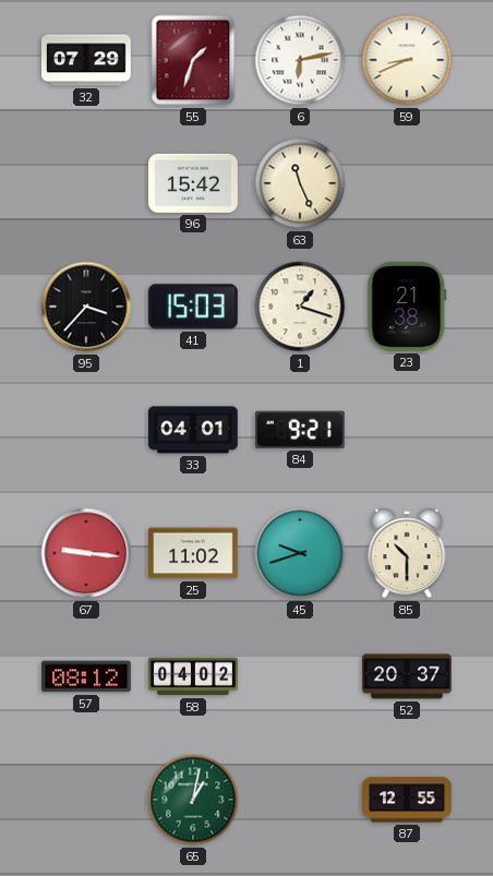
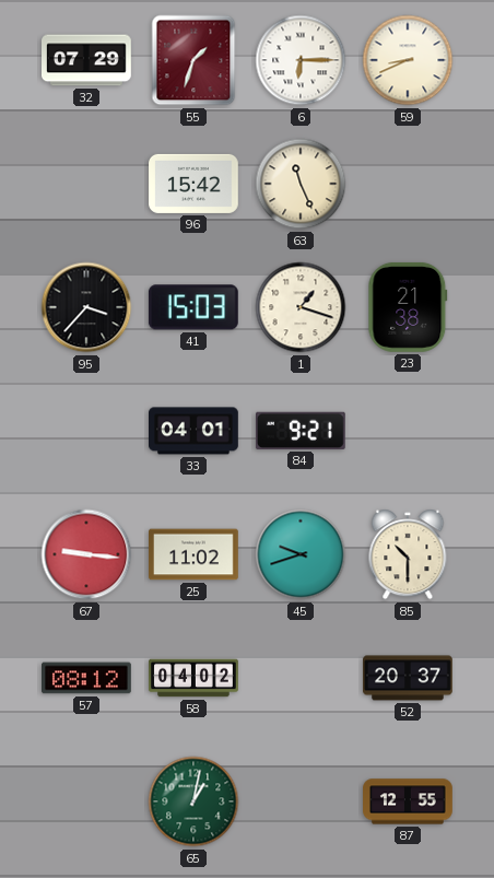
6: 6:13 -> 6:15
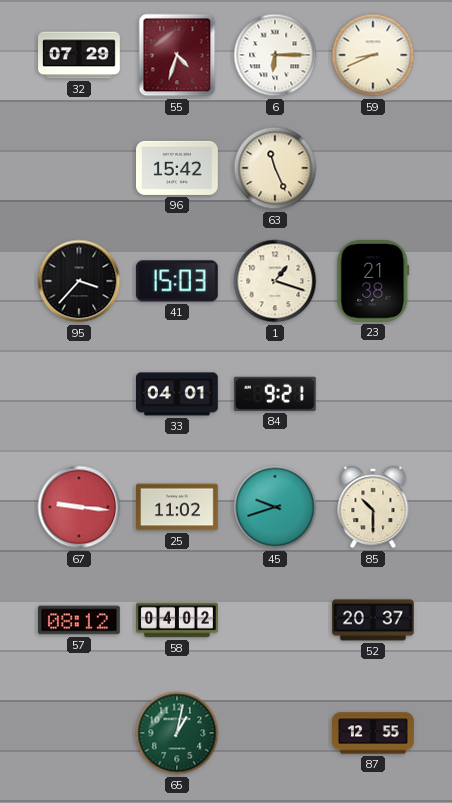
55: 1:33 -> 4:33
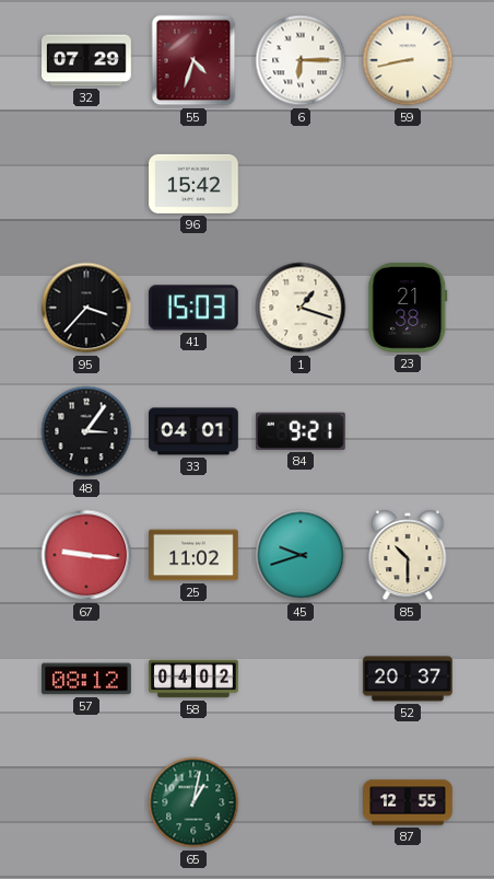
59: 8:41 -> 8:43
63: 11:26 -> none
48: none -> 3:06
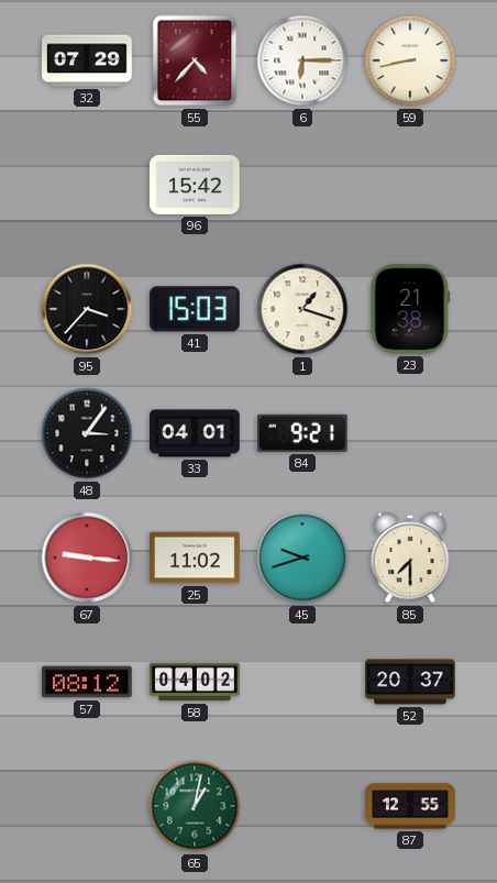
55: 4:33 -> 4:37
85: 10:30 -> 7:30
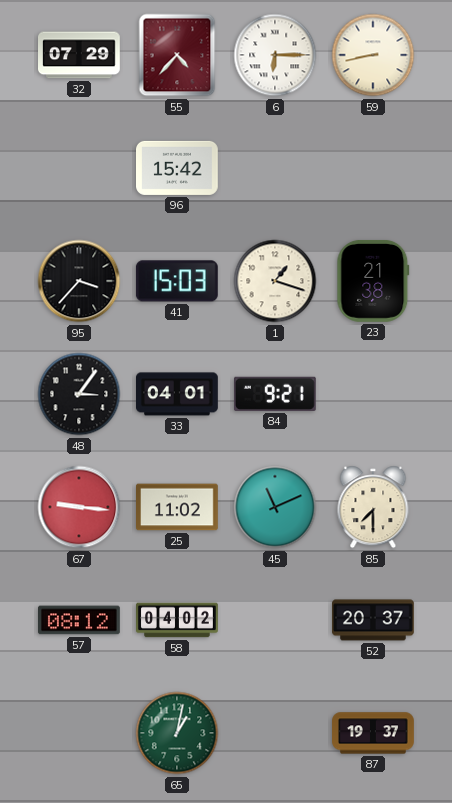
45: 9:42 -> 11:11
87: 12:55 -> 19:37
